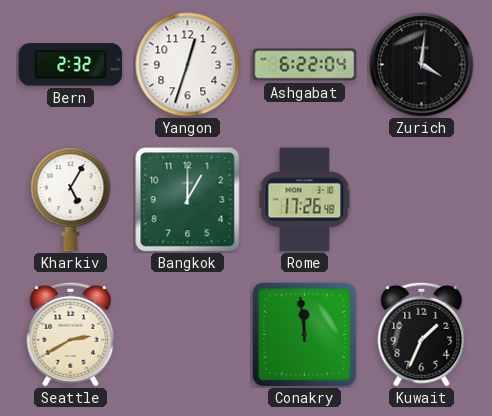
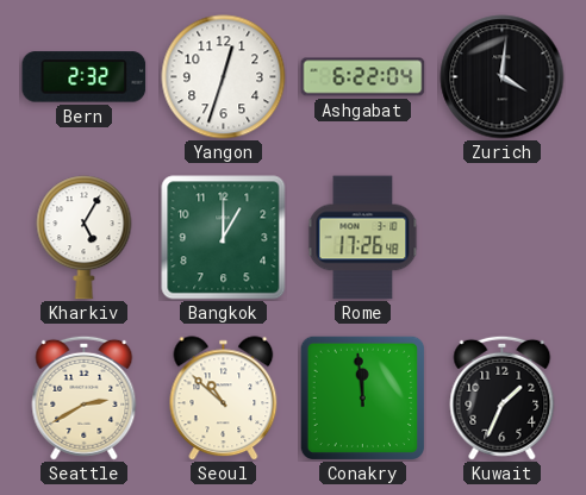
Seoul: none -> 10:52
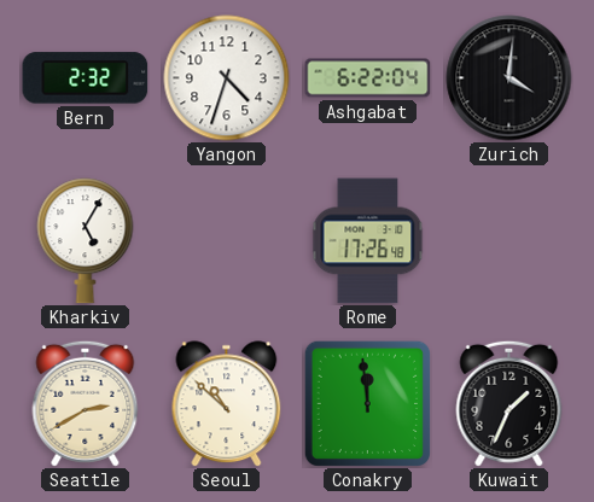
Yangon: 12:33 -> 4:33
Bangkok: 1:00 -> none
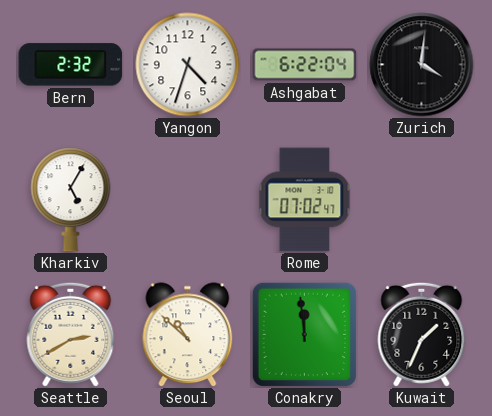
Rome: 17:26 -> 07:02
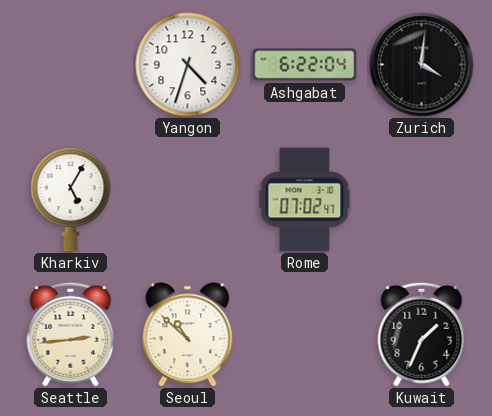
Bern: 2:32 -> none
Seattle: 2:40 -> 2:44
Conakry: 11:59 -> none
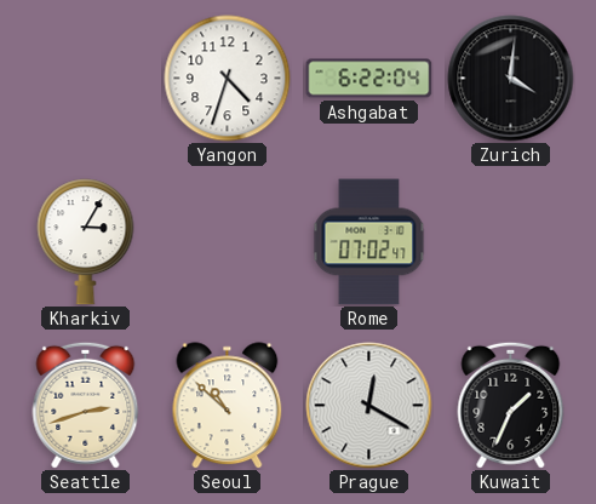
Kharkiv: 5:05 -> 3:05
Seattle: 2:44 -> 2:42
Prague: none -> 12:20
